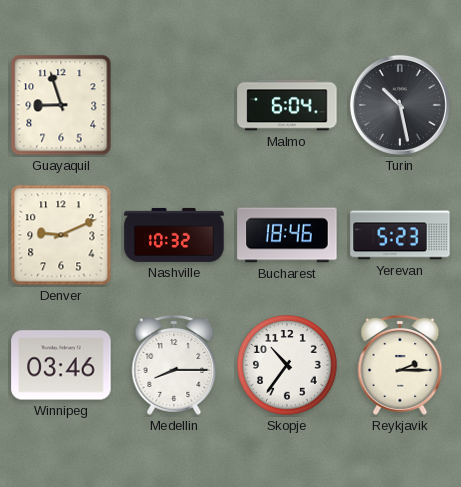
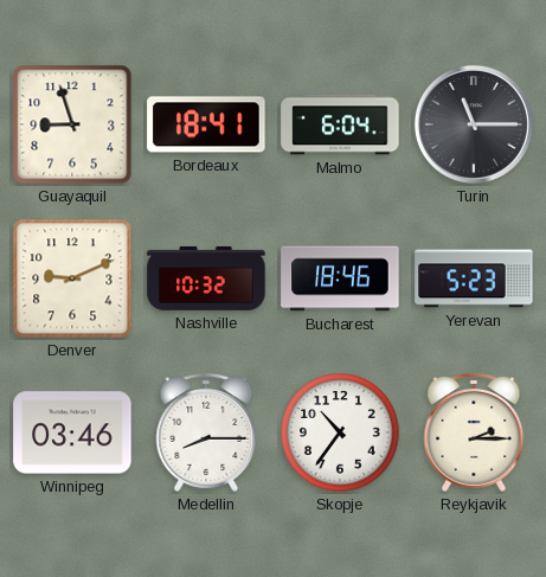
Bordeaux: none -> 18:41
Turin: 10:28 -> 11:15
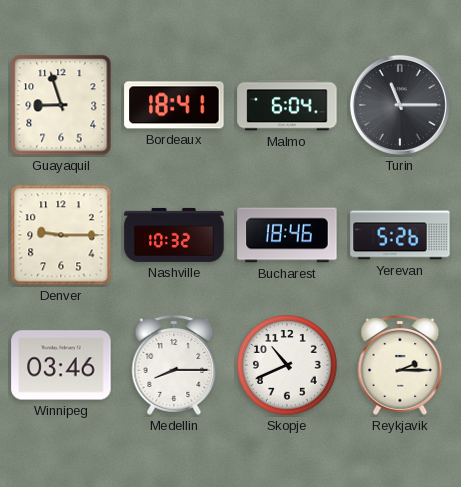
Denver: 9:11 -> 9:15
Yerevan: 5:23 -> 5:26
Skopje: 10:36 -> 10:41
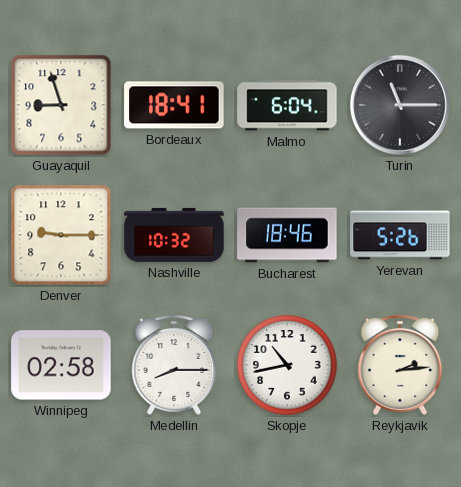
Winnipeg: 03:46 -> 02:58
Skopje: 10:41 -> 10:43
Reykjavik: 2:15 -> 2:14
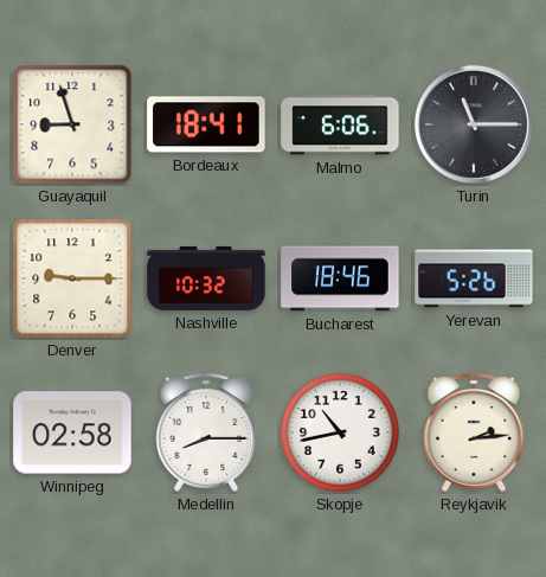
Malmo: 6:04 -> 6:06
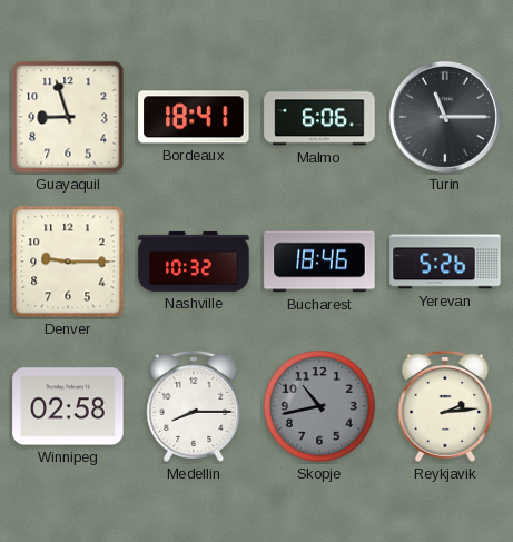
Skopje dial: white -> grey
